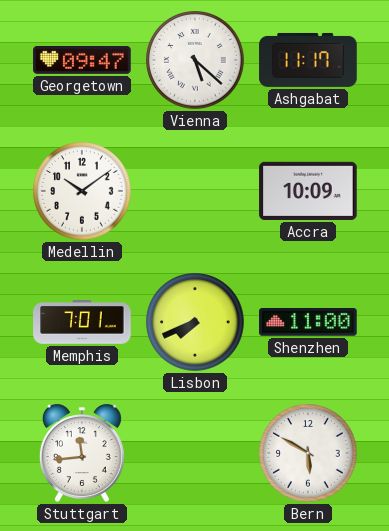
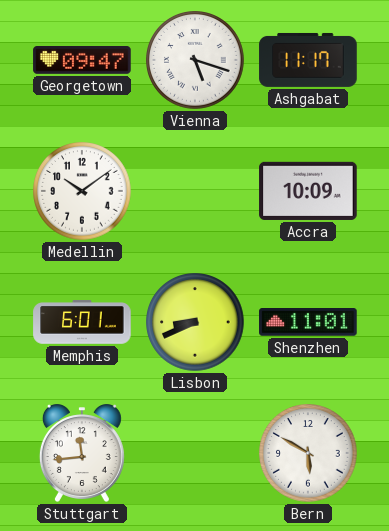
Vienna: 5:22 -> 5:18
Memphis: 7:01 -> 6:01
Lisbon: 7:41 -> 8:41
Shenzhen: 11:00 -> 11:01
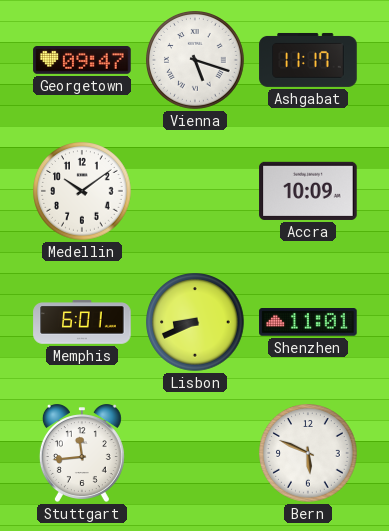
Bern: 5:50 -> 5:49
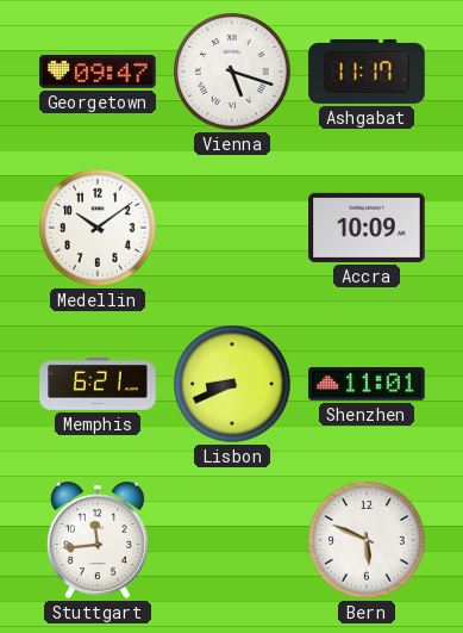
Memphis: 6:01 -> 6:21
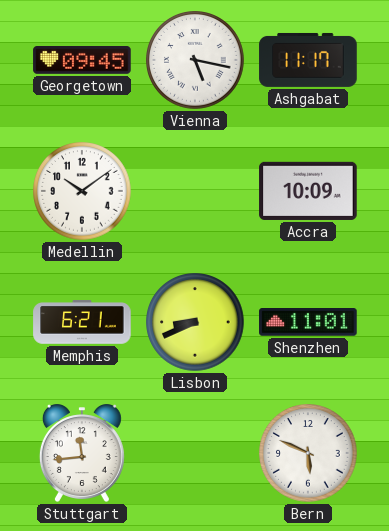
Georgetown: 09:47 -> 09:45
Vienna: 5:18 -> 5:17
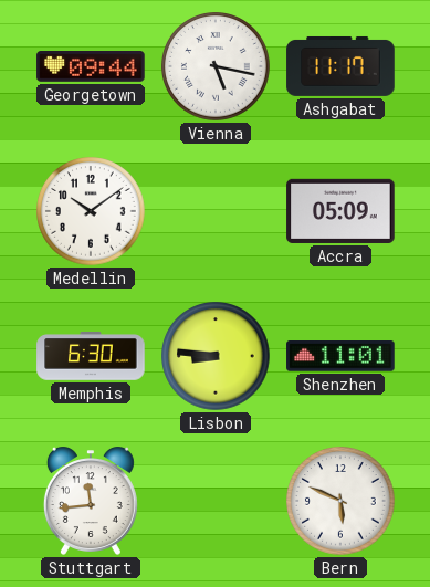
Georgetown: 09:45 -> 09:44
Accra: 10:09 -> 05:09
Memphis: 6:21 -> 6:30
Lisbon: 8:41 -> 8:46
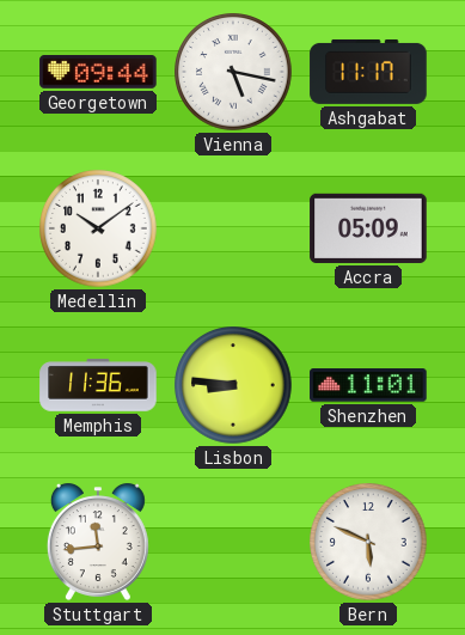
Memphis: 6:30 -> 11:36
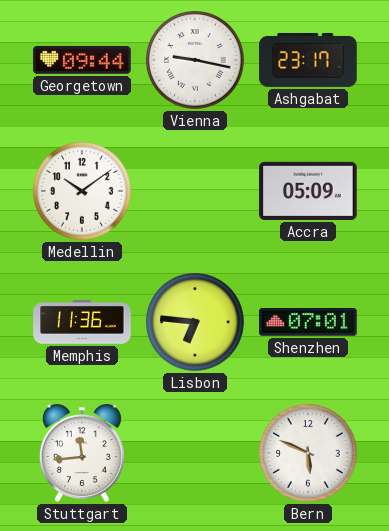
Vienna: 5:17 -> 9:17
Ashgabat: 11:17 -> 23:17
Lisbon: 8:46 -> 6:46
Shenzhen: 11:01 -> 07:01
